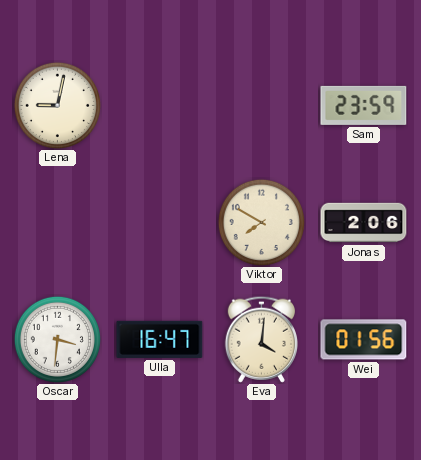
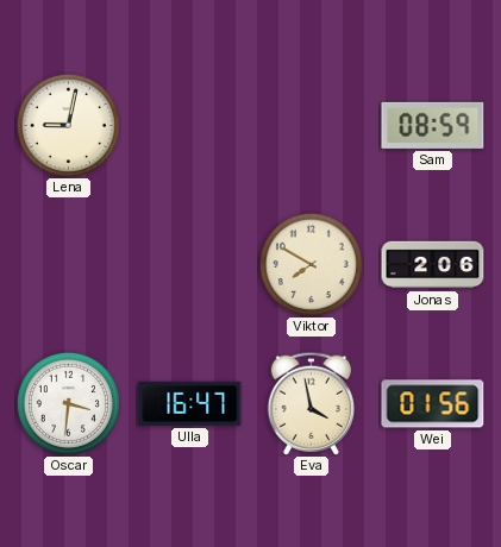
Sam: 23:59 -> 08:59
Eva: 4:01 -> 3:58
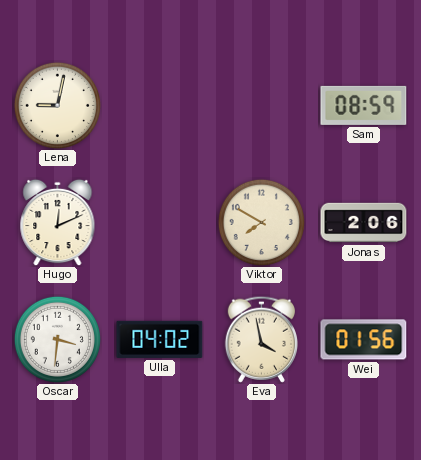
Hugo: none -> 12:11
Ulla: 16:47 -> 04:02
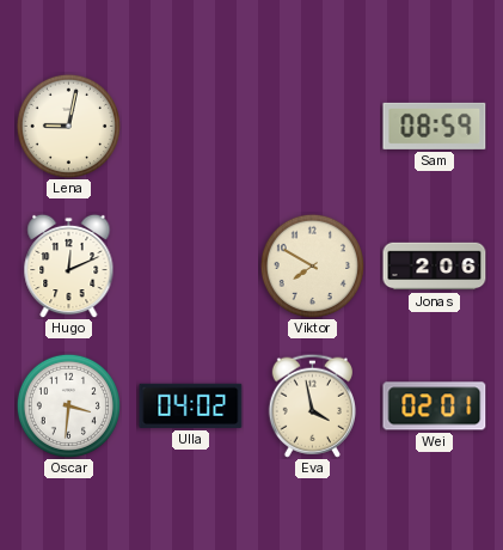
Wei: 01:56 -> 02:01
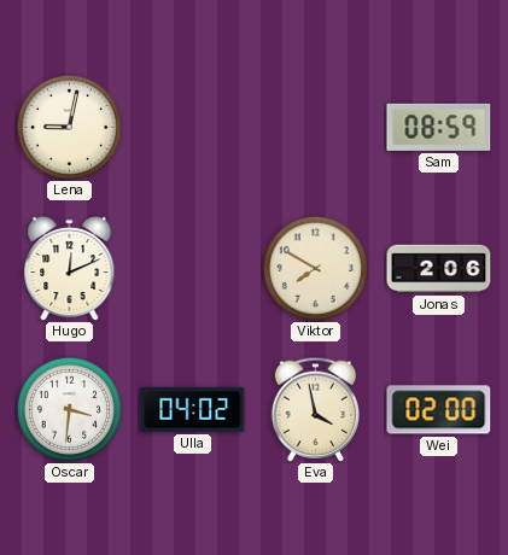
Wei: 02:01 -> 02:00
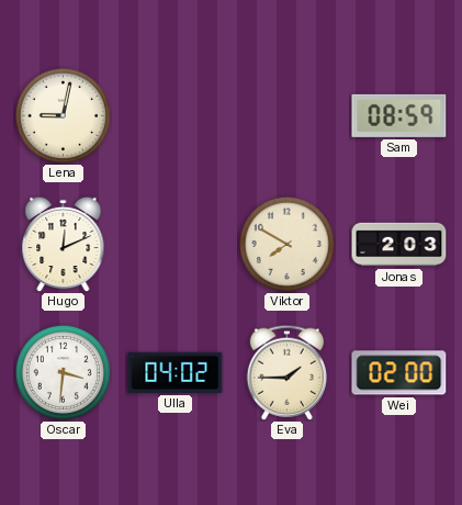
Jonas: 2:06 -> 2:03
Eva: 3:58 -> 1:45
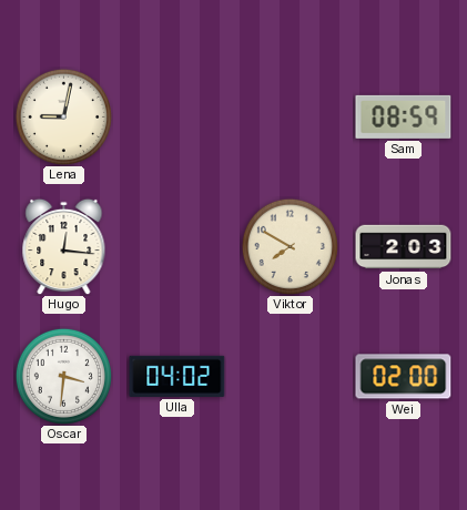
Hugo: 12:11 -> 12:16
Eva: 1:45 -> none
